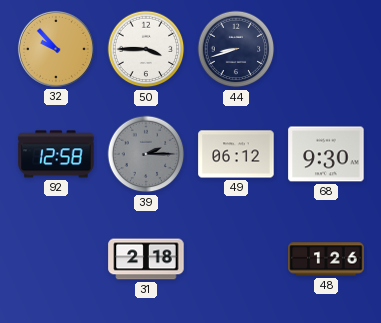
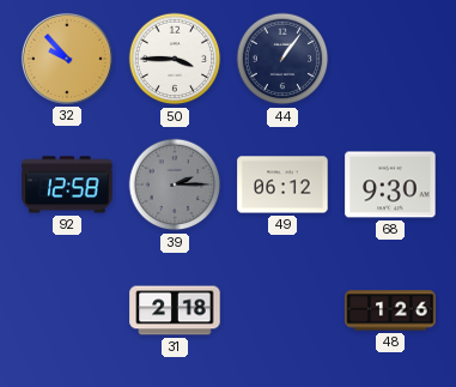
44: 8:42 -> 1:06
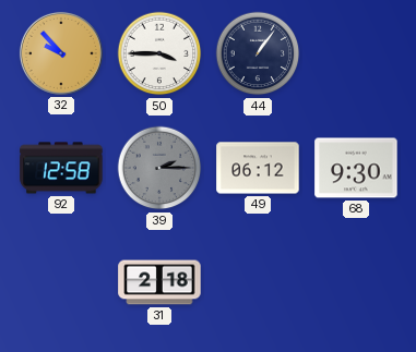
48: 1:26 -> none
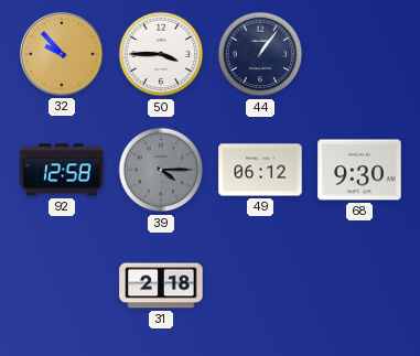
39: 2:15 -> 4:15
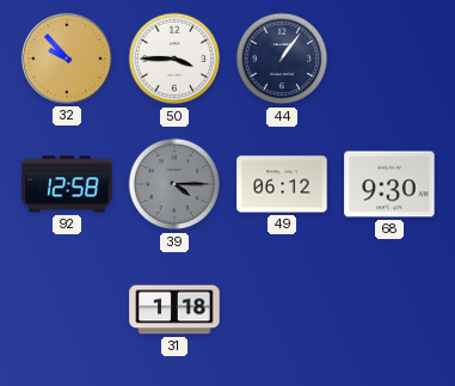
31: 2:18 -> 1:18
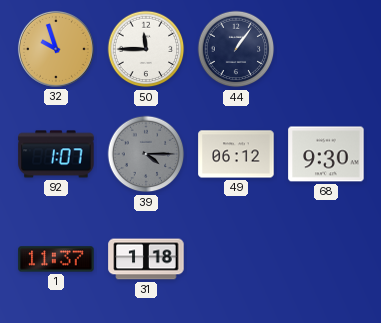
32: 9:53 -> 9:57
50: 3:45 -> 11:45
92: 12:58 -> 1:07
1: none -> 11:37
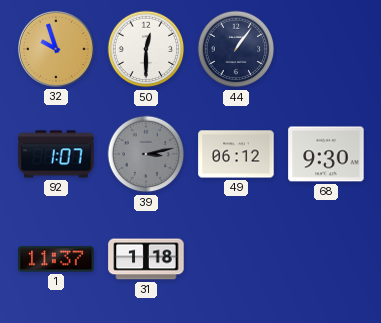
50: 11:45 -> 12:30
39: 4:15 -> 3:13
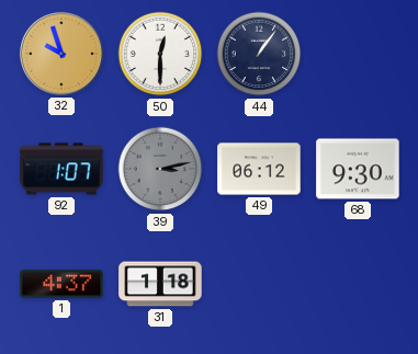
1: 11:37 -> 4:37
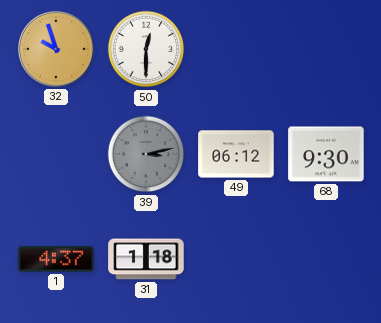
44: 1:06 -> none
92: 1:07 -> none
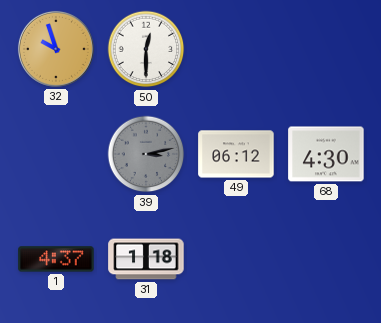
68: 9:30 -> 4:30
